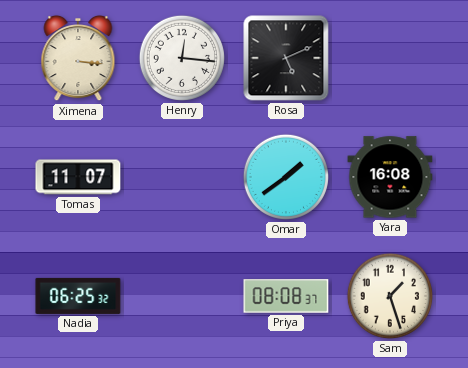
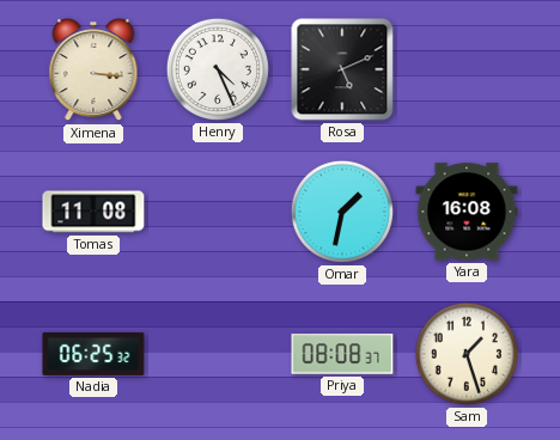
Henry: 12:16 -> 4:26
Tomas: 11:07 -> 11:08
Omar: 1:39 -> 1:32
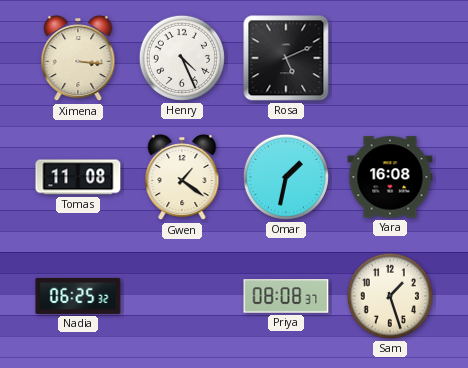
Gwen: none -> 1:21
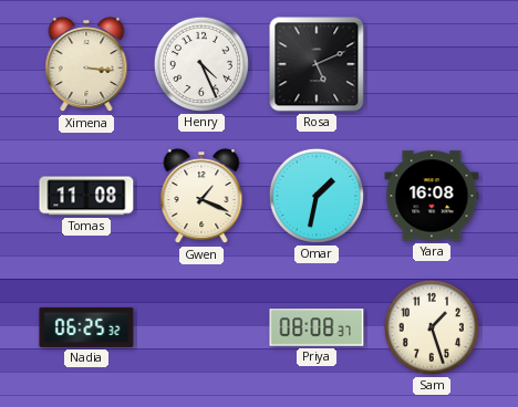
Gwen: 1:21 -> 1:19
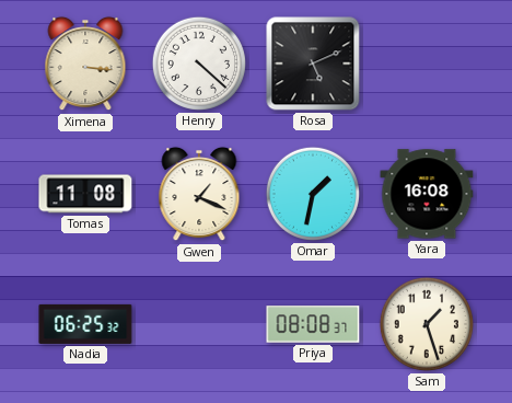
Henry: 4:26 -> 4:22
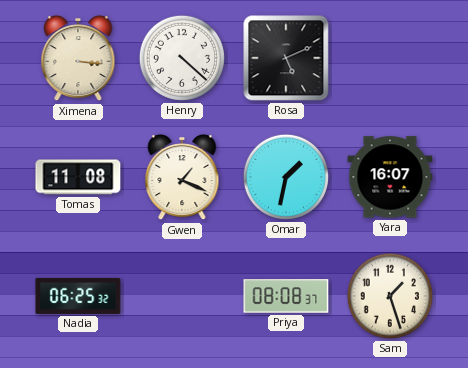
Yara: 16:08 -> 16:07
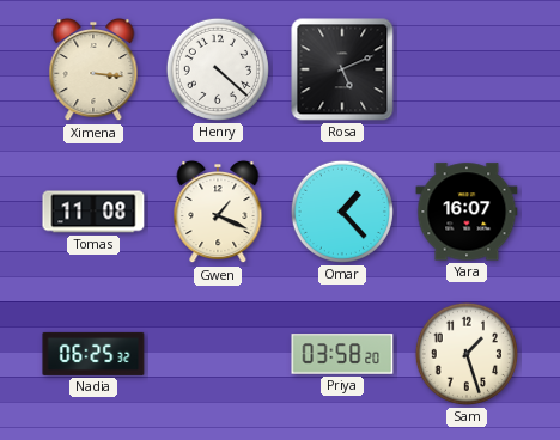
Omar: 1:32 -> 1:23
Priya: 08:08 -> 03:58
